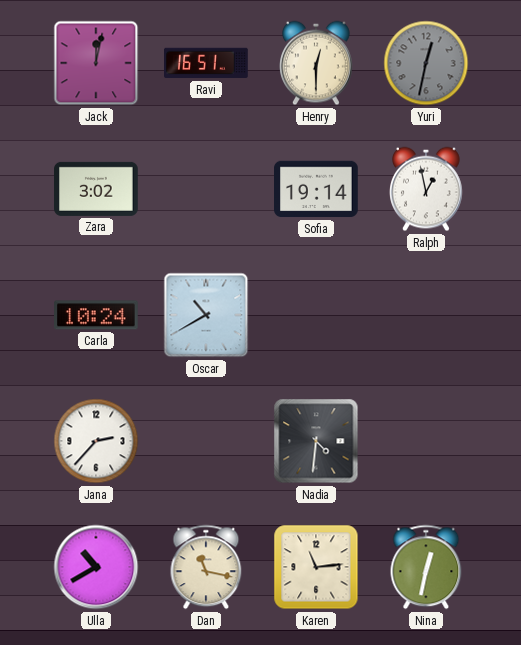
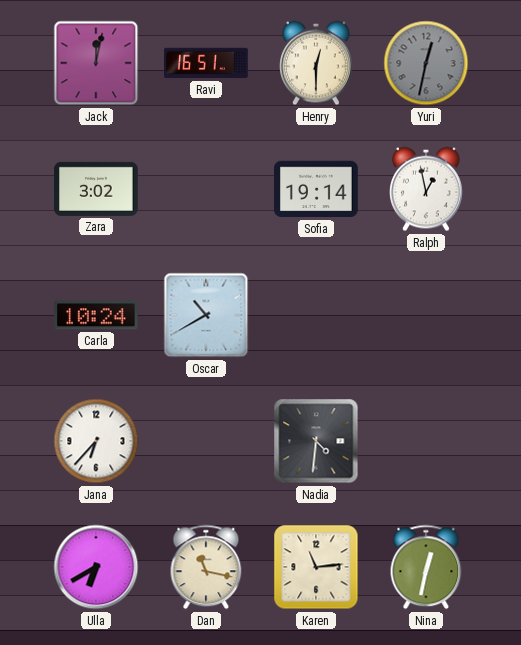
Jana: 2:37 -> 6:37
Ulla: 10:40 -> 6:40
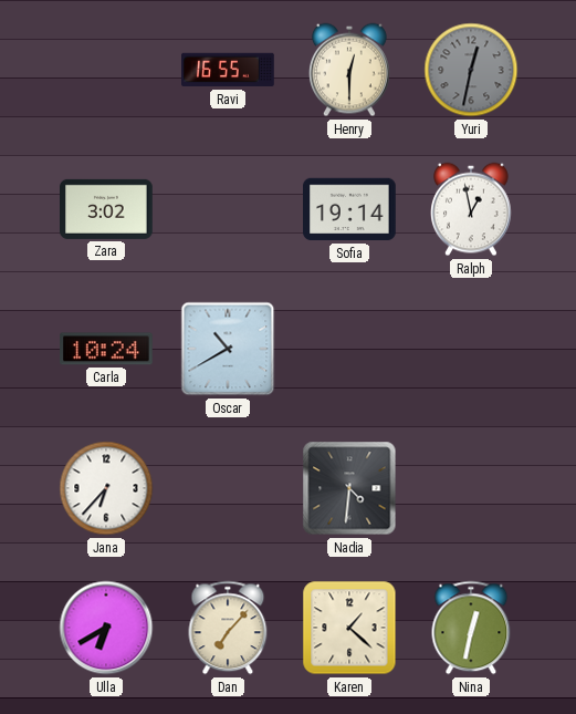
Jack: 12:02 -> none
Ravi: 16:51 -> 16:55
Dan: 11:17 -> 7:07
Karen: 11:14 -> 1:22
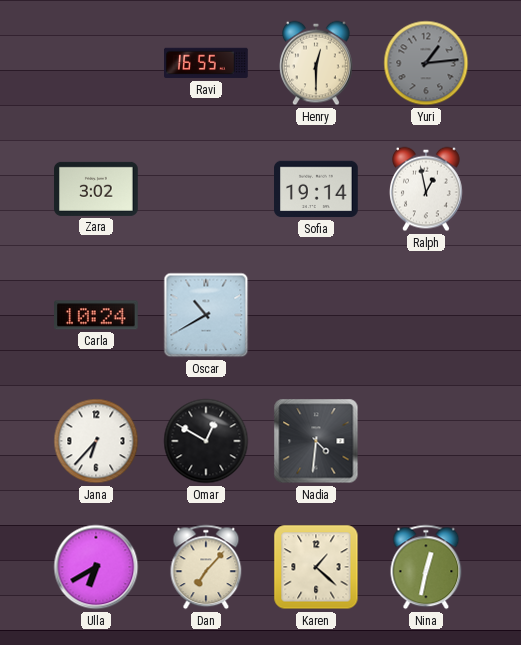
Yuri: 12:32 -> 1:14
Omar: none -> 12:50
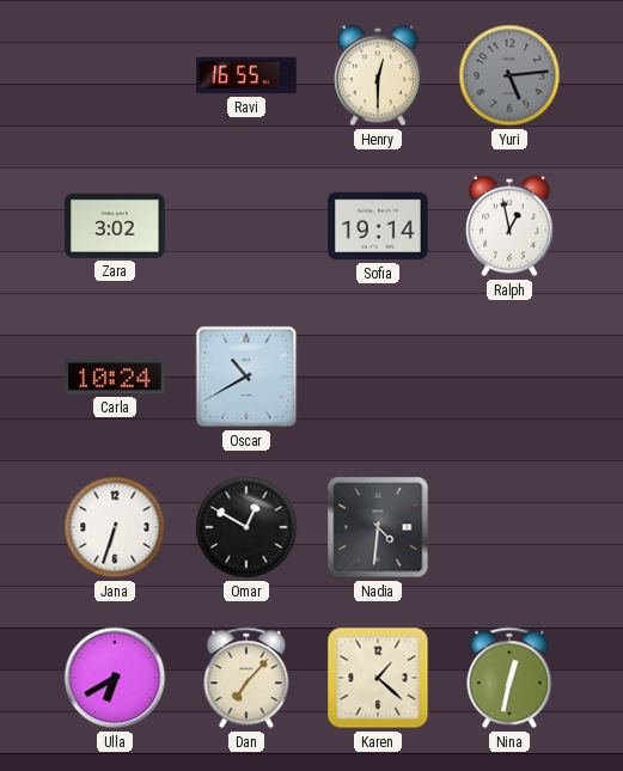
Yuri: 1:14 -> 5:14
Jana: 6:37 -> 6:33
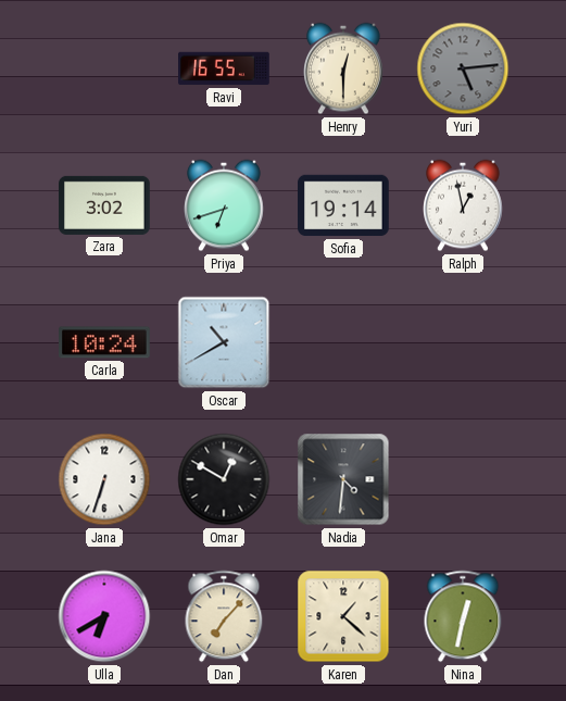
Priya: none -> 6:42
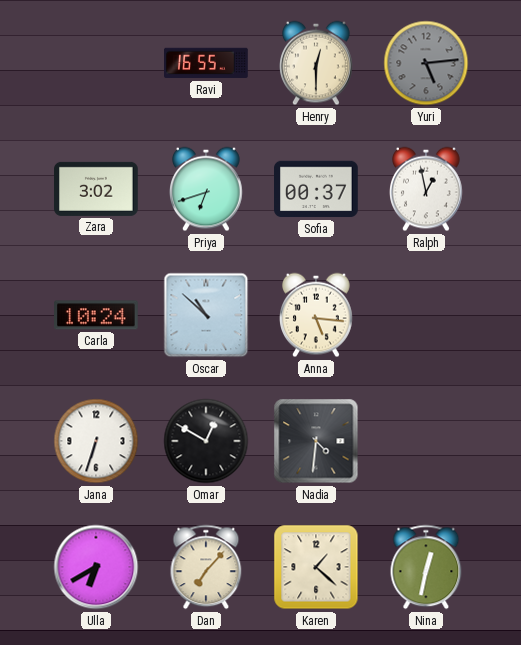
Sofia: 19:14 -> 00:37
Oscar: 10:40 -> 10:52
Anna: none -> 5:16
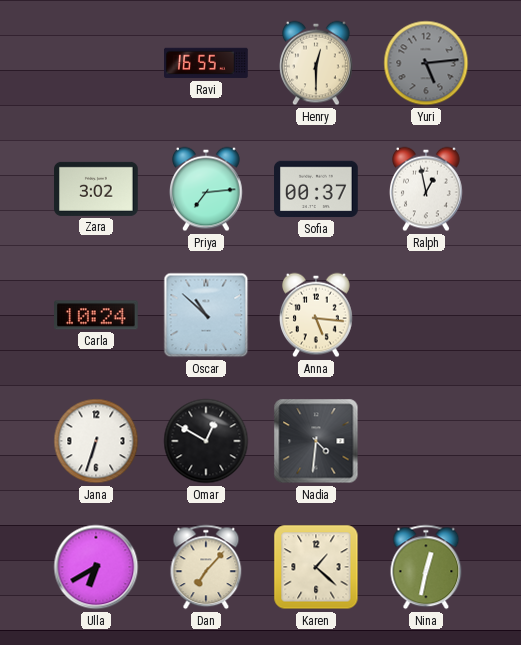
Priya: 6:42 -> 7:14
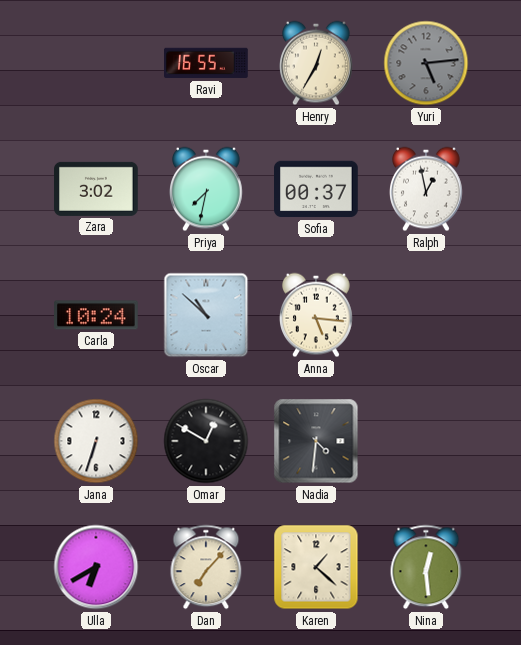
Henry: 12:30 -> 12:35
Priya: 7:14 -> 7:32
Nina: 12:32 -> 12:29
